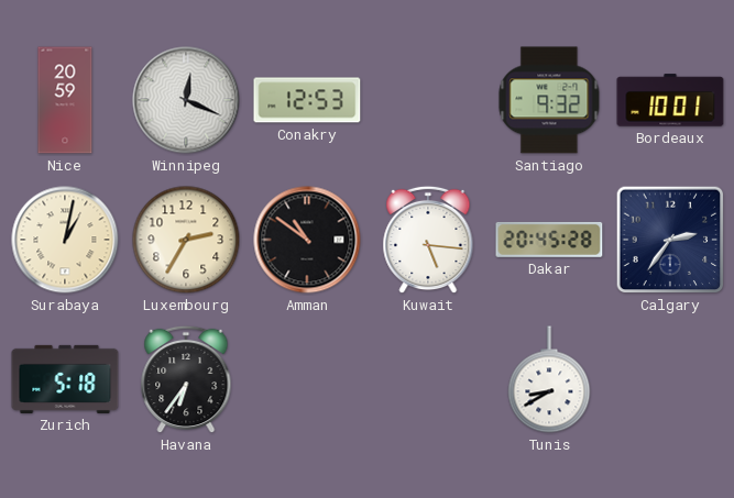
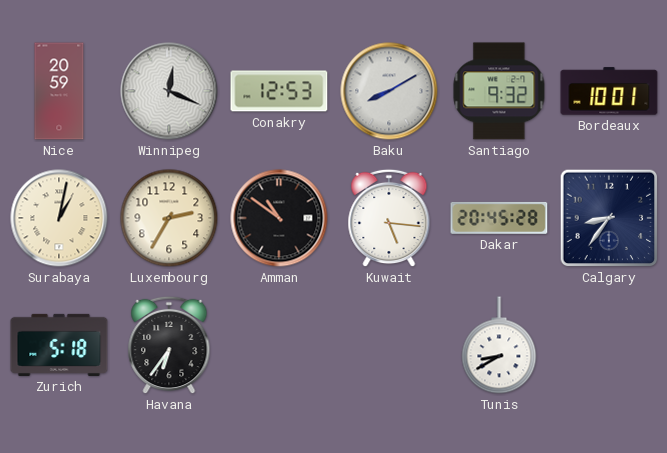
Baku: none -> 8:10
Calgary: 2:36 -> 8:36
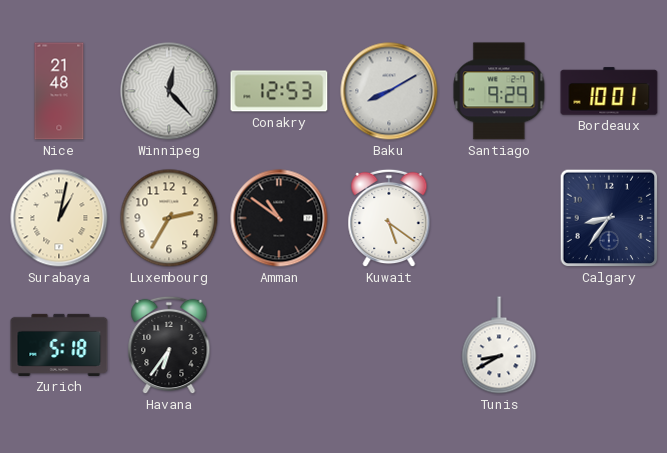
Nice: 20:59 -> 21:48
Winnipeg: 12:19 -> 12:23
Santiago: 9:32 -> 9:29
Kuwait: 5:16 -> 5:21
Dakar: 20:45 -> none
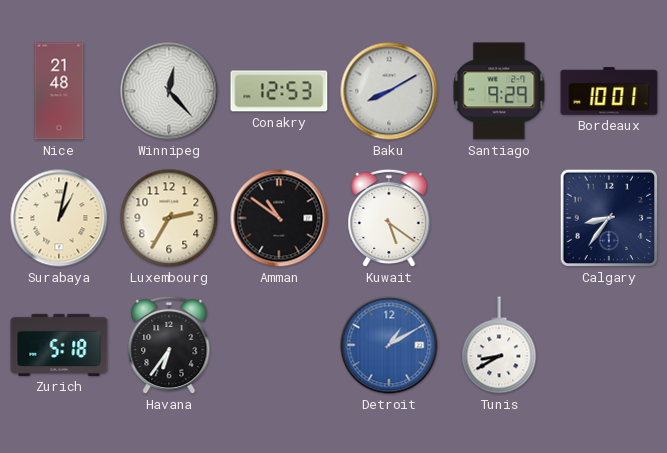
Detroit: none -> 1:10
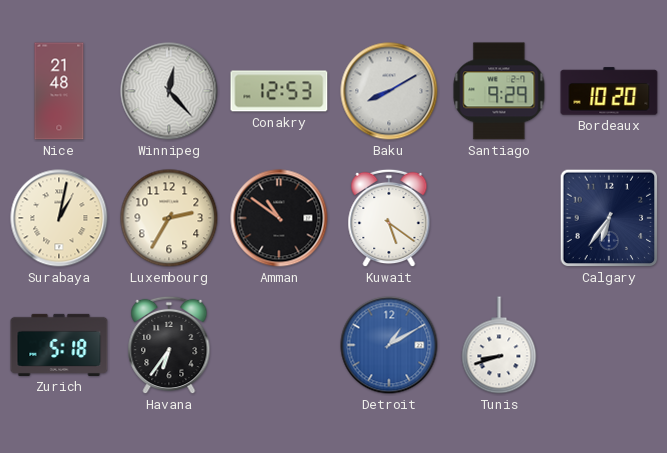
Bordeaux: 10:01 -> 10:20
Calgary: 8:36 -> 6:36
Tunis: 8:40 -> 8:42
